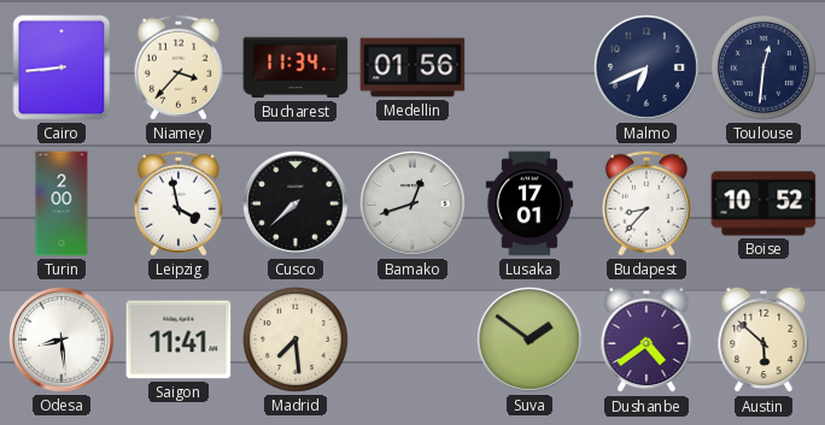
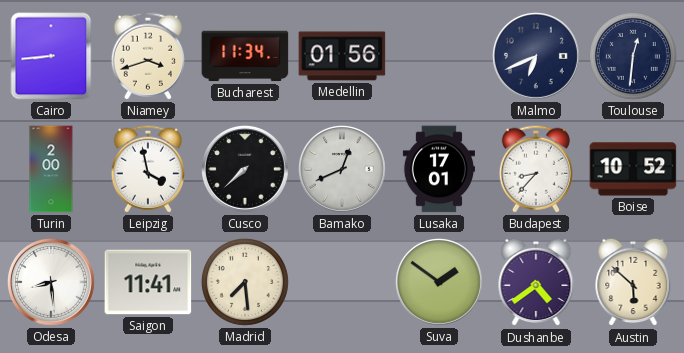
Niamey: 3:37 -> 3:42
Bamako: 12:42 -> 12:41
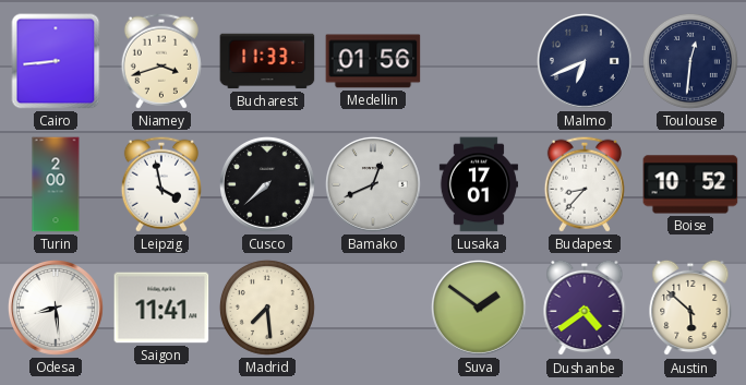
Bucharest: 11:34 -> 11:33
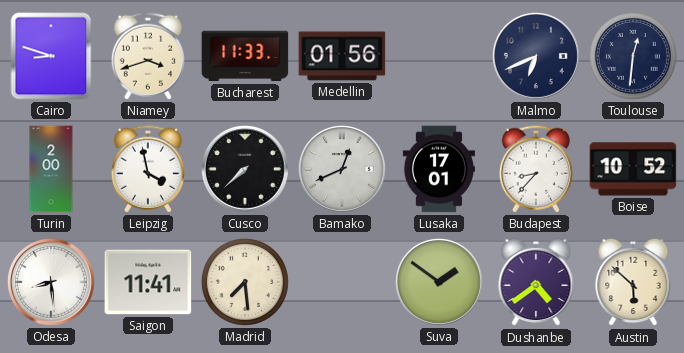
Cairo: 8:44 -> 8:48
